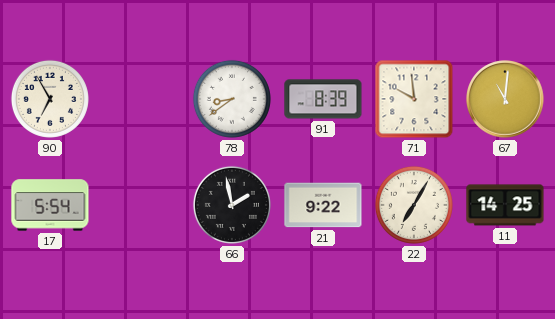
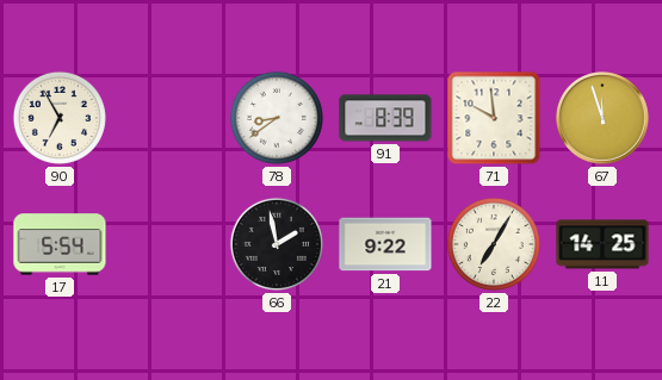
67: 11:01 -> 11:57
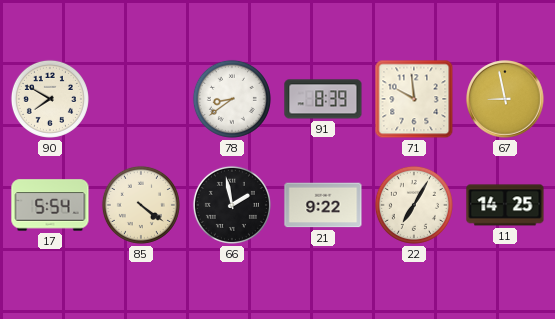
90: 6:55 -> 7:50
67: 11:57 -> 8:58
85: none -> 4:21
